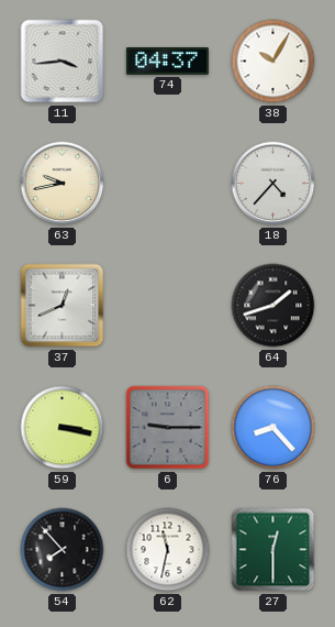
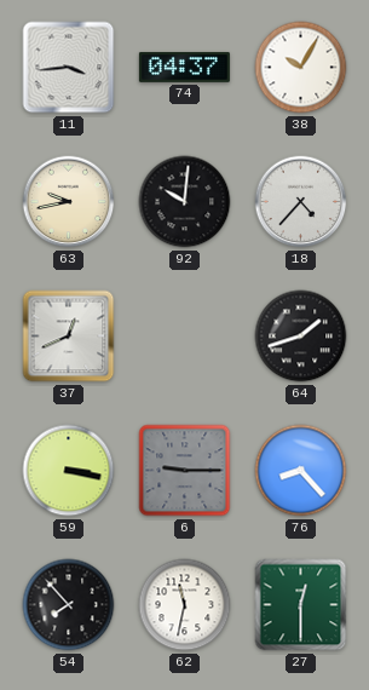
92: none -> 10:01
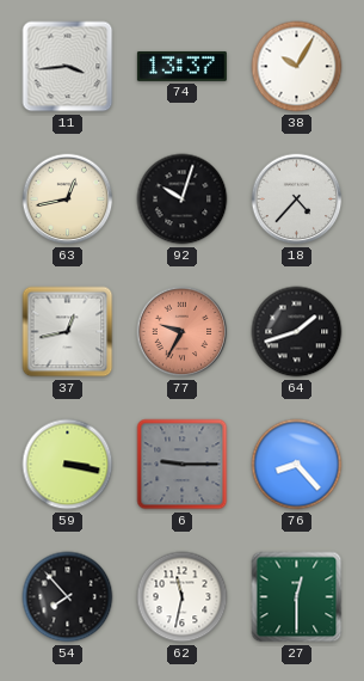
74: 04:37 -> 13:37
63: 9:43 -> 12:43
92: 10:01 -> 10:03
37: 12:41 -> 12:43
77: none -> 9:35
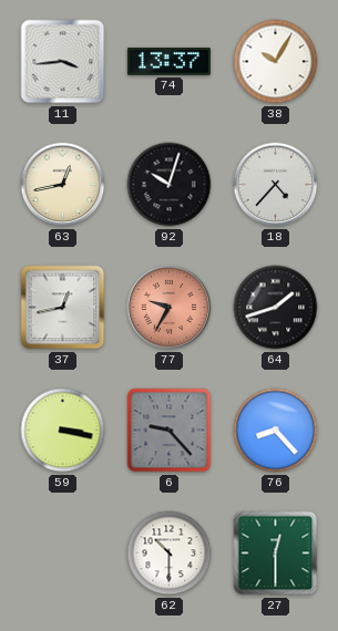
6: 9:15 -> 9:23
54: 7:53 -> none
62: 11:32 -> 10:30
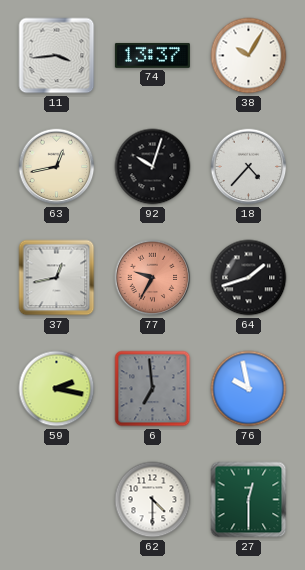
59: 3:17 -> 2:17
6: 9:23 -> 6:59
76: 8:23 -> 9:58
62: 10:30 -> 4:30
